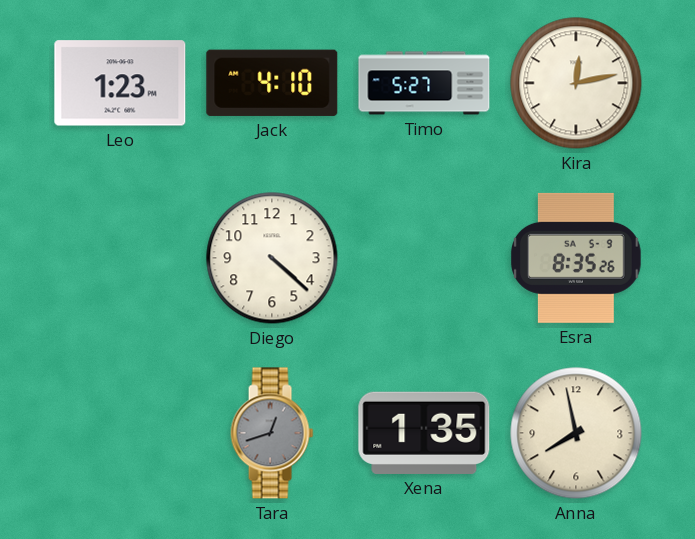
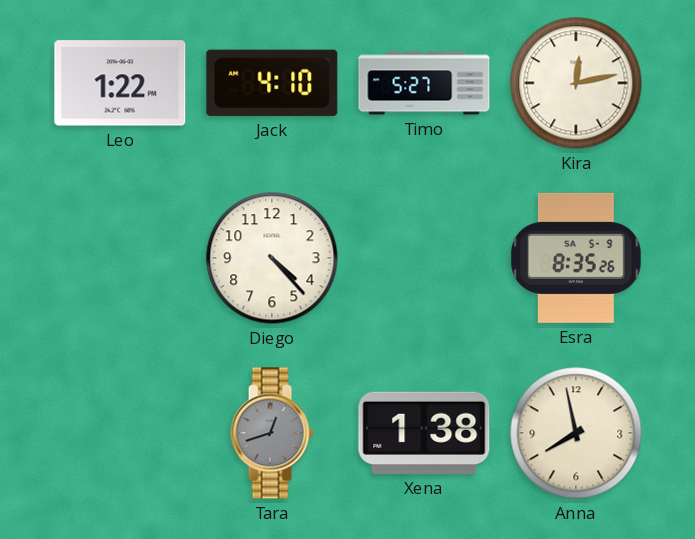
Leo: 1:23 -> 1:22
Diego: 4:22 -> 4:23
Xena: 1:35 -> 1:38
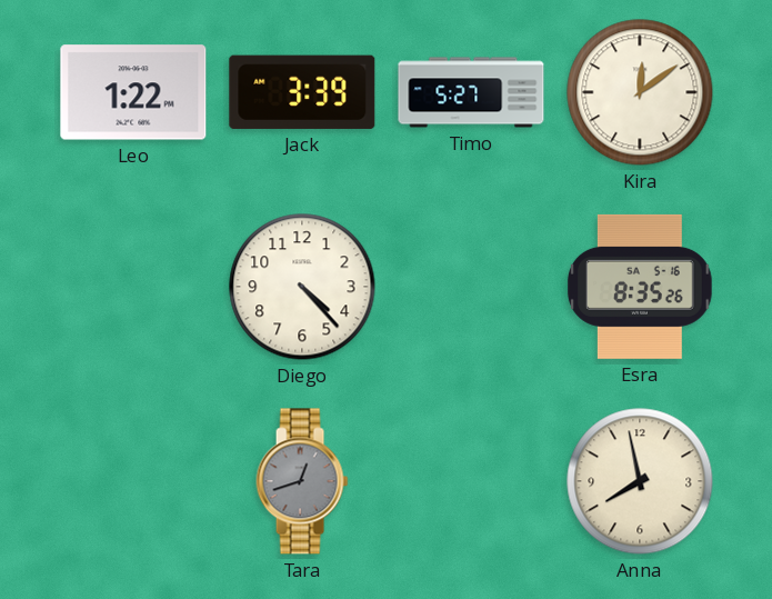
Jack: 4:10 -> 3:39
Kira: 12:13 -> 12:09
Esra date: SA 5-9 -> SA 5-16
Xena: 1:38 -> none
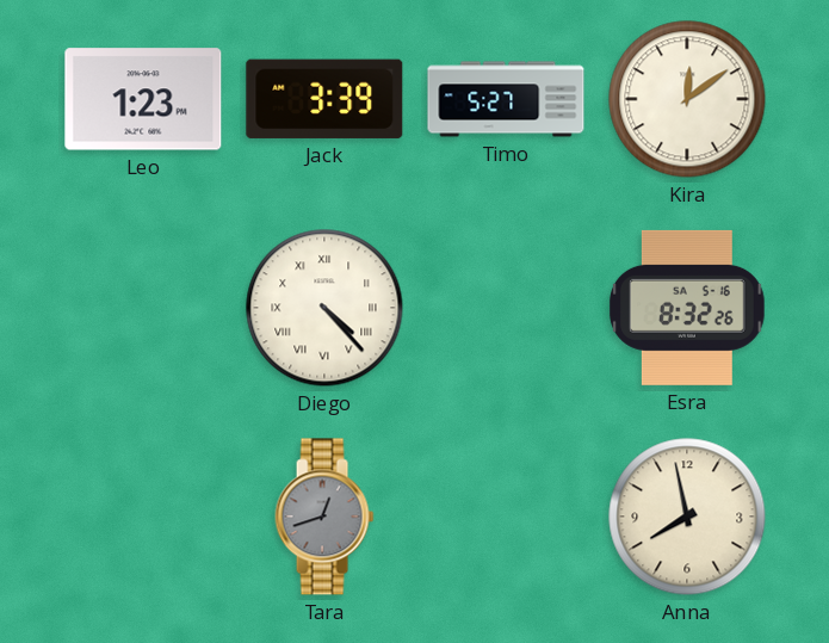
Leo: 1:22 -> 1:23
Diego numerals: Arabic -> Roman
Esra: 8:35 -> 8:32
